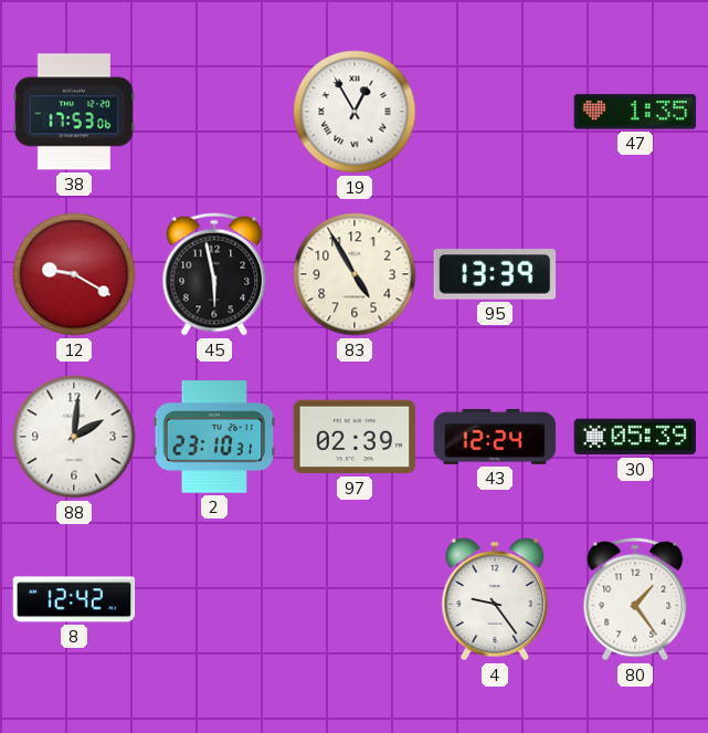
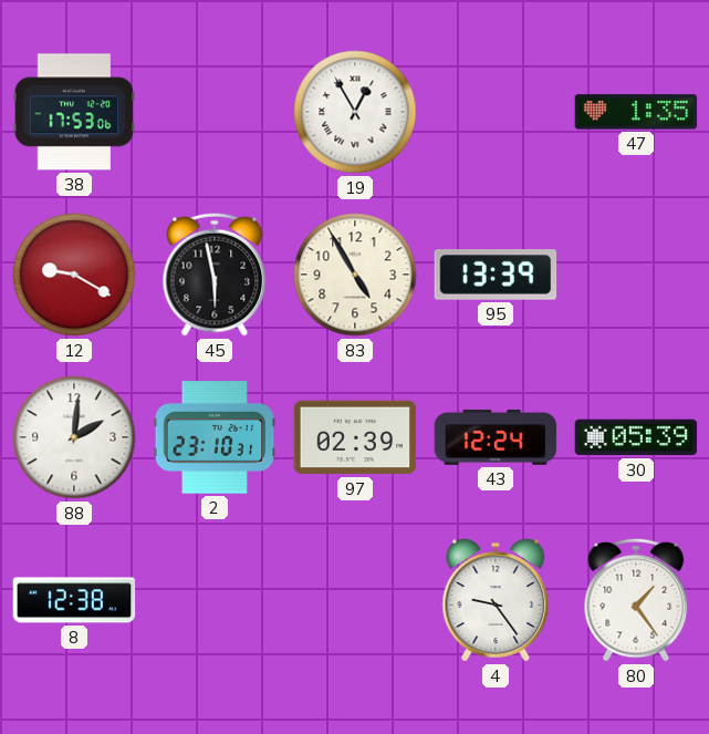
8: 12:42 -> 12:38
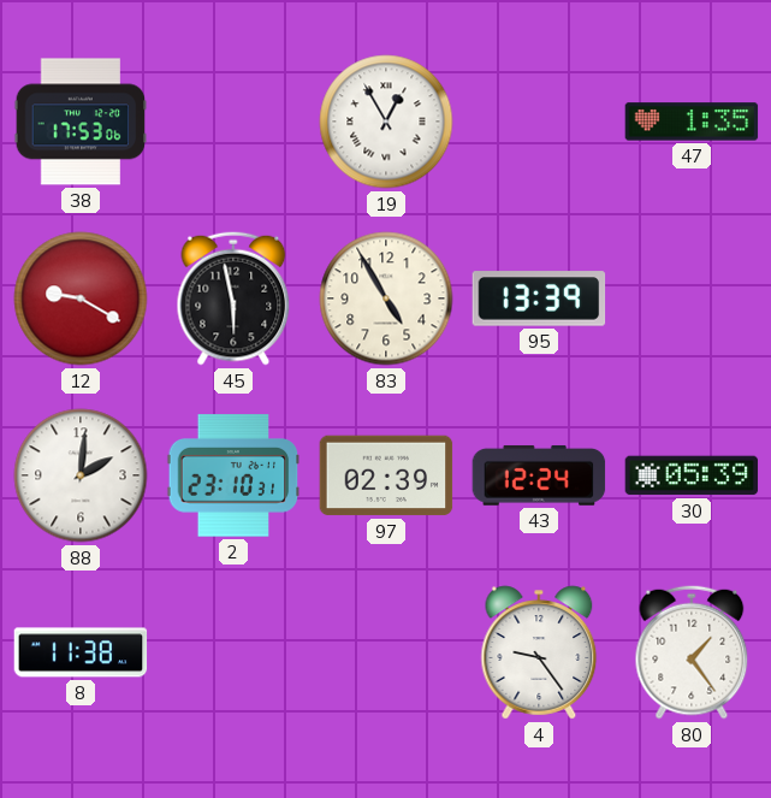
8: 12:38 -> 11:38
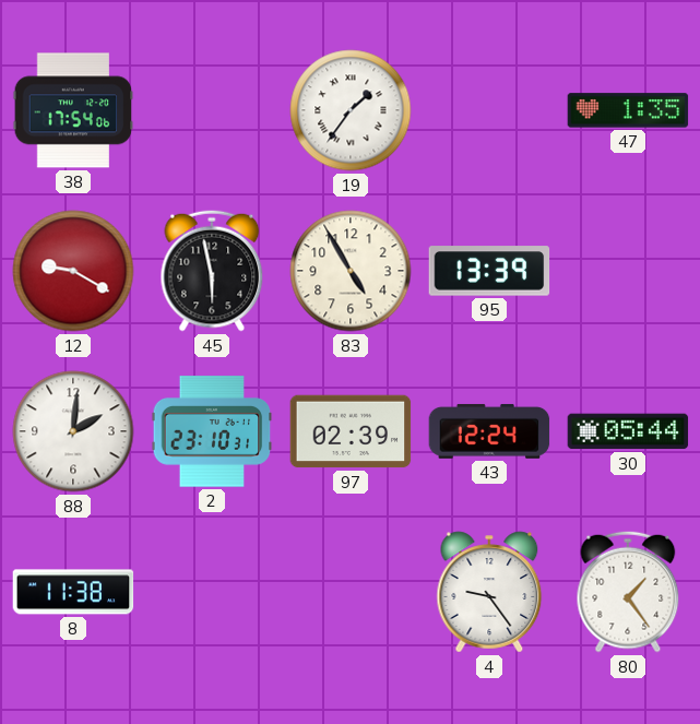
38: 17:53 -> 17:54
19: 12:55 -> 1:36
30: 05:39 -> 05:44
